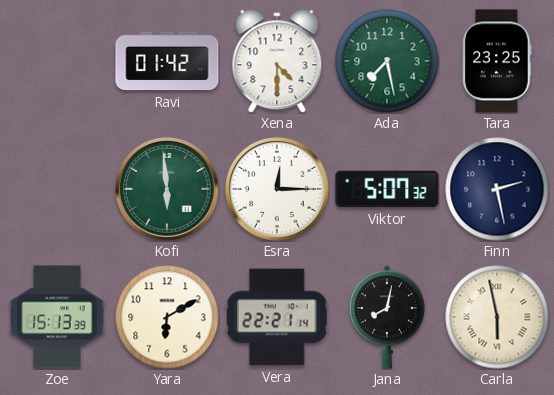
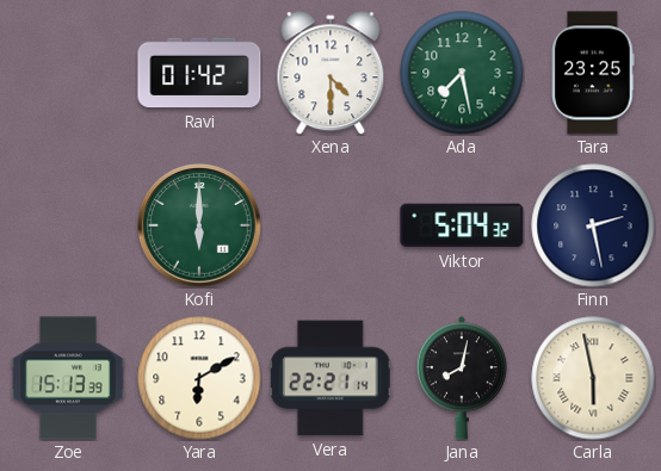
Kofi: 5:59 -> 6:00
Esra: 12:15 -> none
Viktor: 5:07 -> 5:04
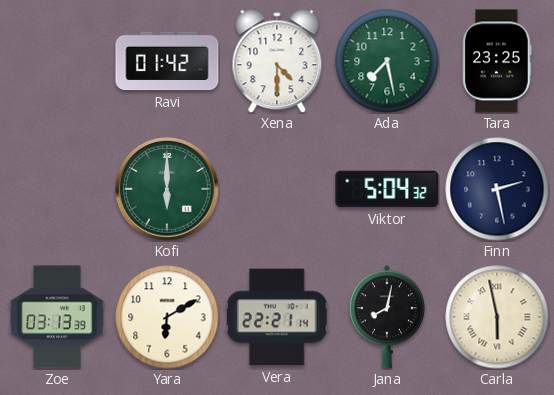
Zoe: 15:13 -> 03:13
